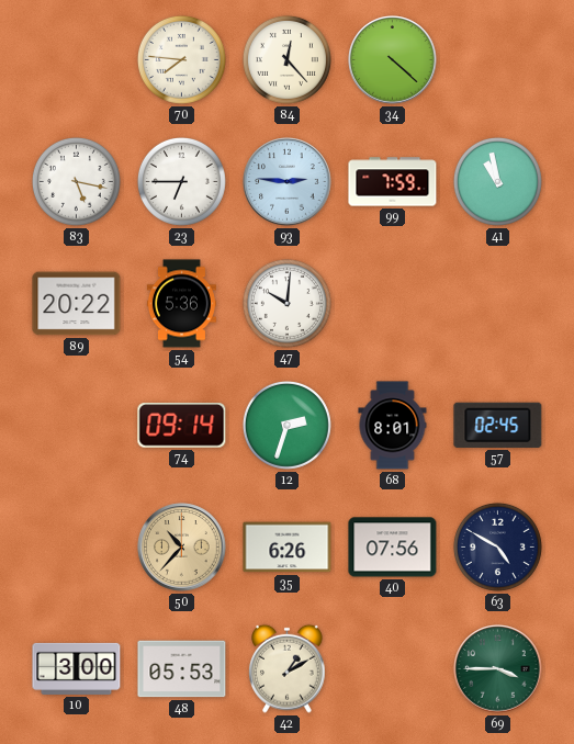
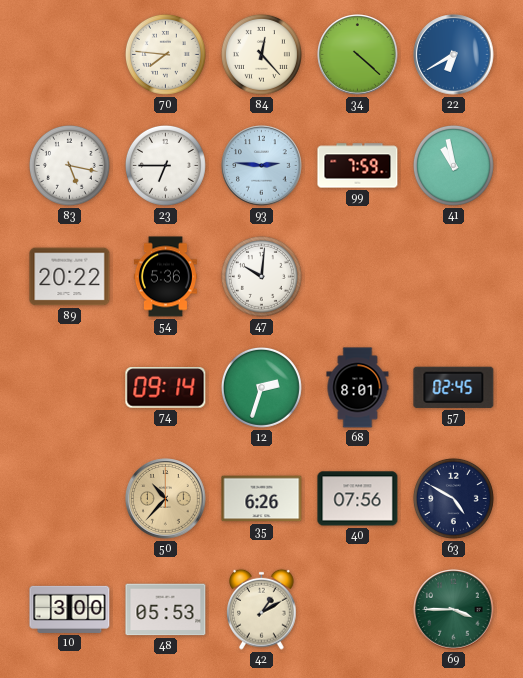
22: none -> 6:40
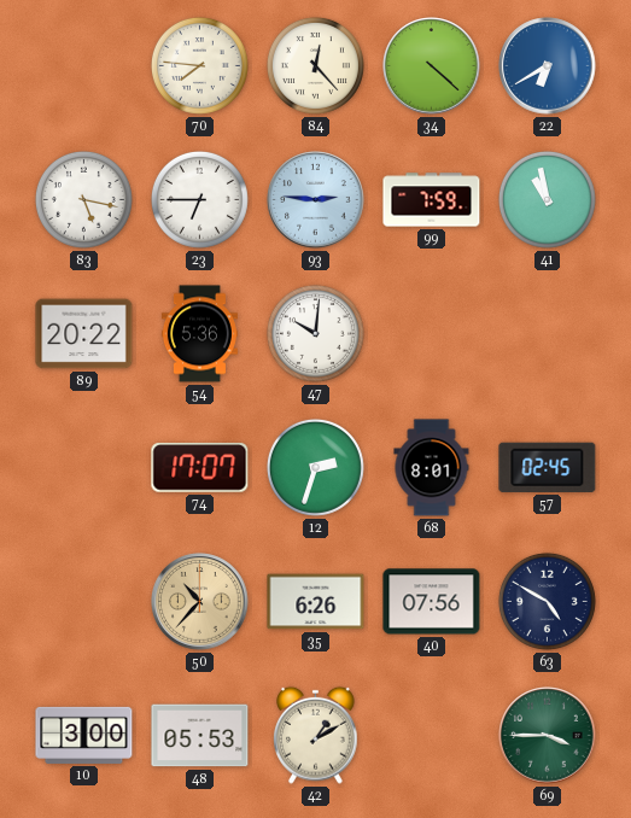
74: 09:14 -> 17:07
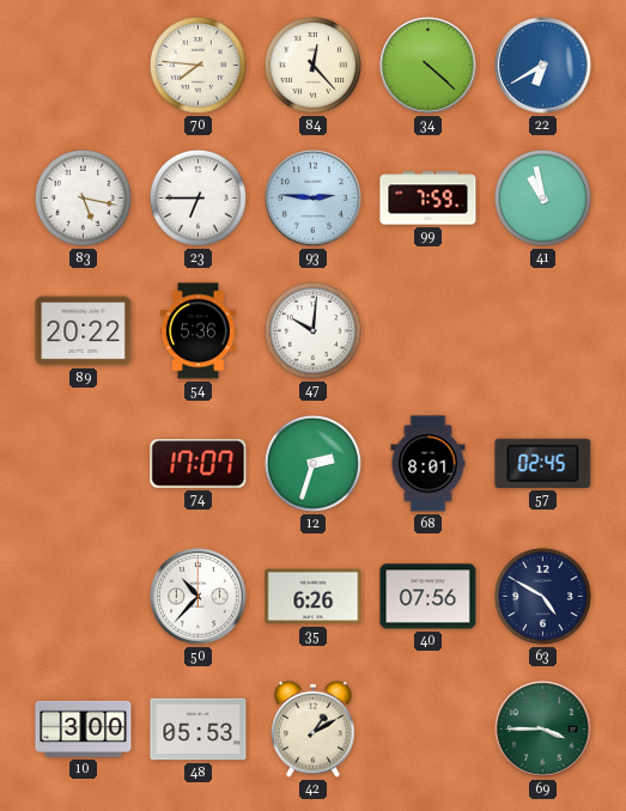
50 dial: champagne -> white
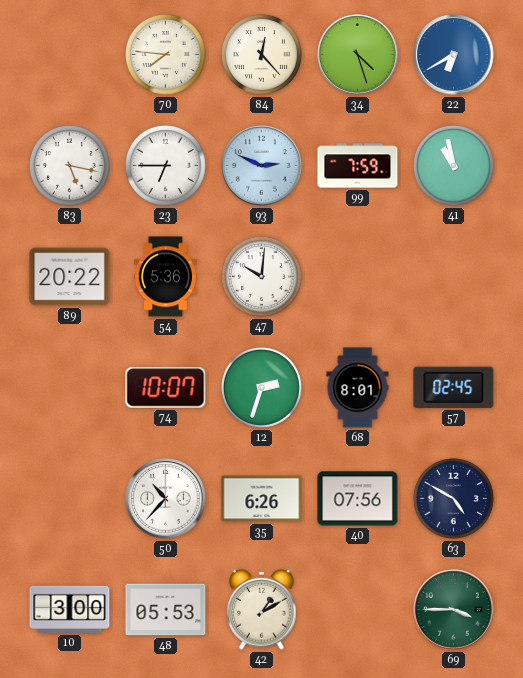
34: 4:22 -> 4:27
93: 2:46 -> 2:49
74: 17:07 -> 10:07
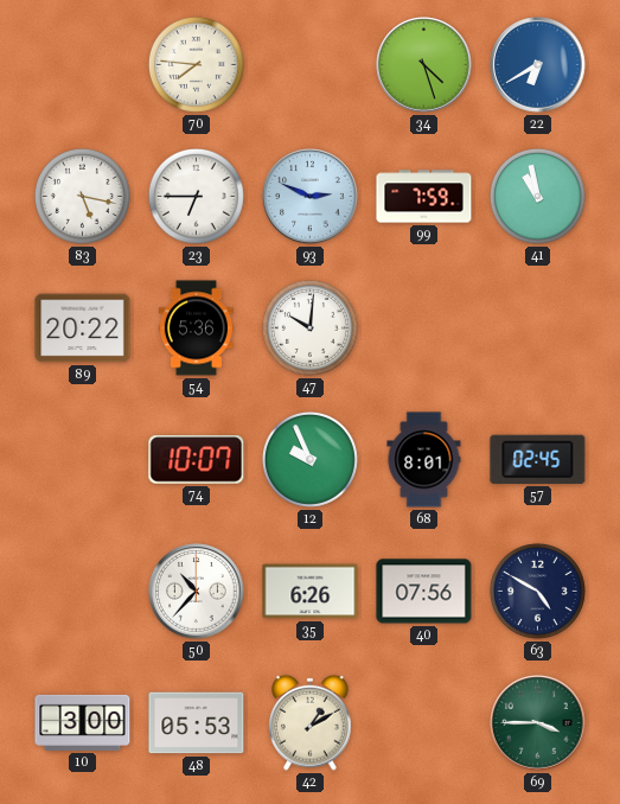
84: 12:23 -> none
12: 2:33 -> 9:56
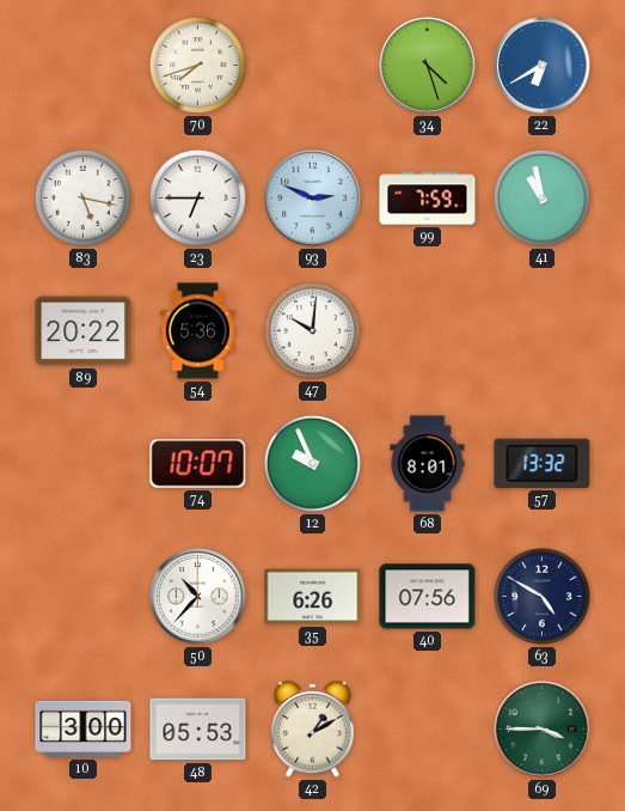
70: 7:46 -> 7:42
57: 02:45 -> 13:32
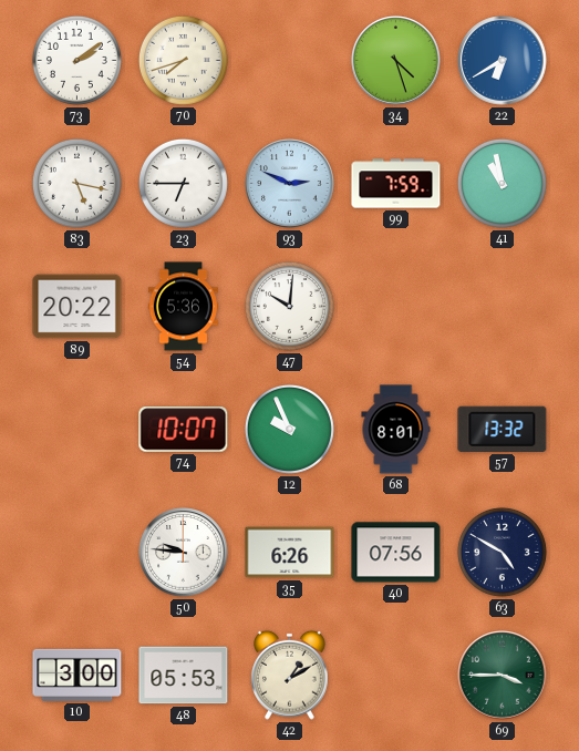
73: none -> 2:09
50: 10:37 -> 9:46
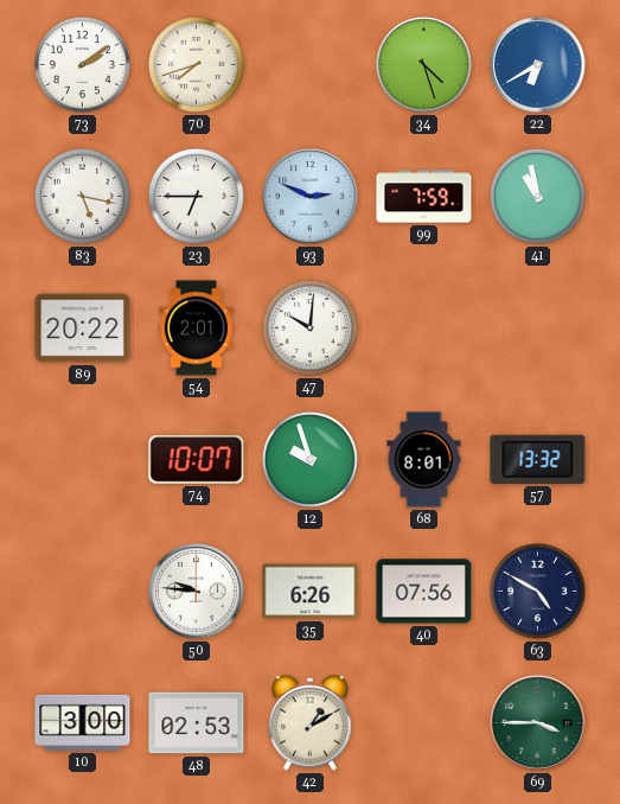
54: 5:36 -> 2:01
12: 9:56 -> 9:57
48: 05:53 -> 02:53
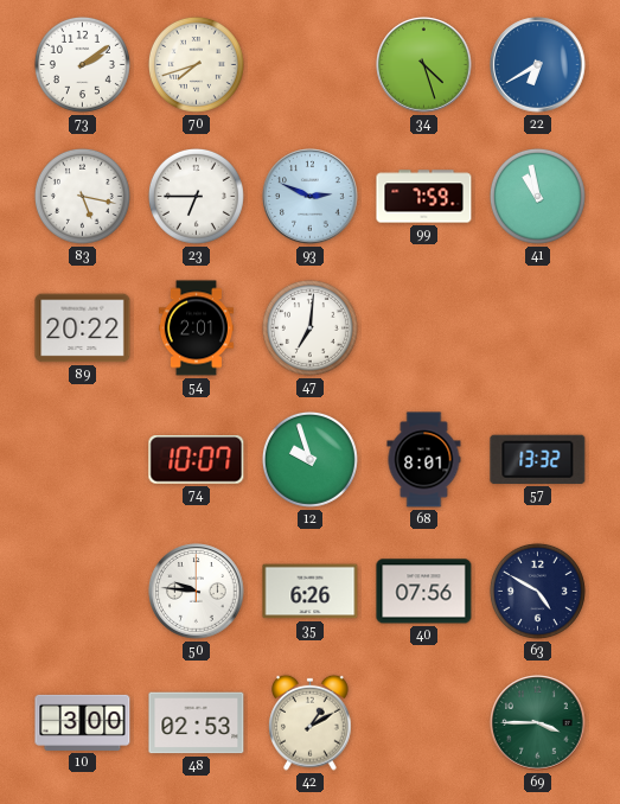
47: 10:01 -> 7:01
